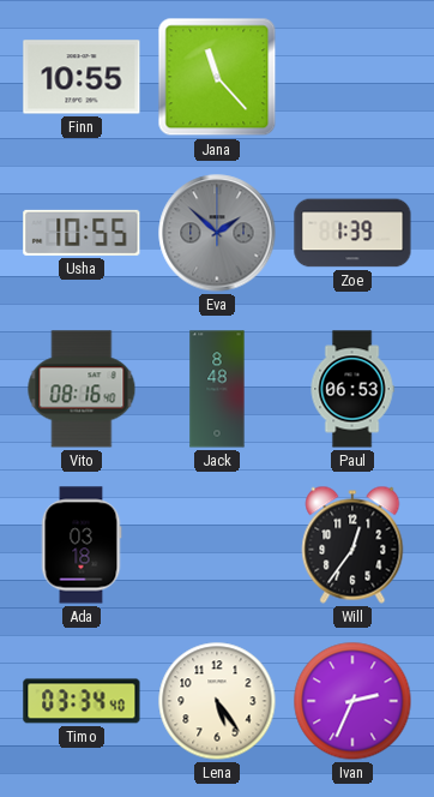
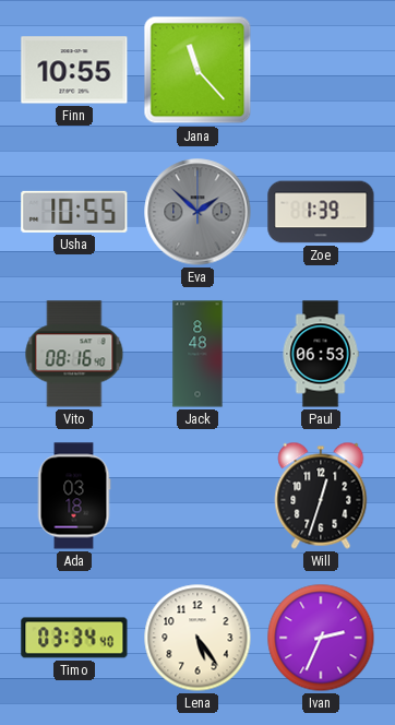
Will: 12:36 -> 12:33
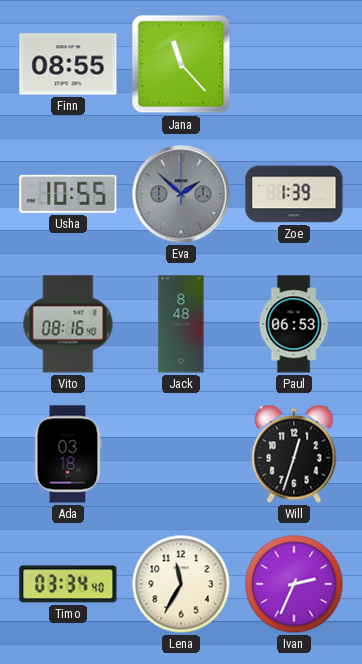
Finn: 10:55 -> 08:55
Lena: 5:24 -> 11:35
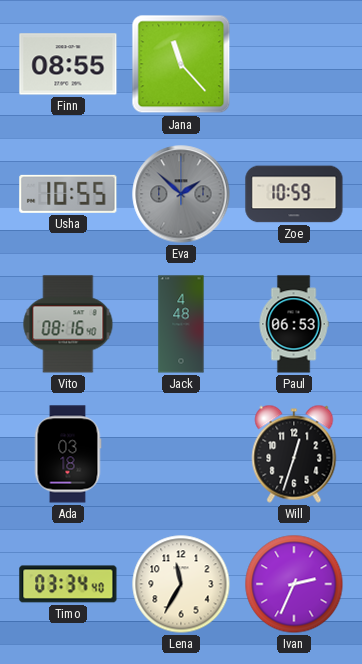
Zoe: 1:39 -> 10:59
Jack: 8:48 -> 4:48
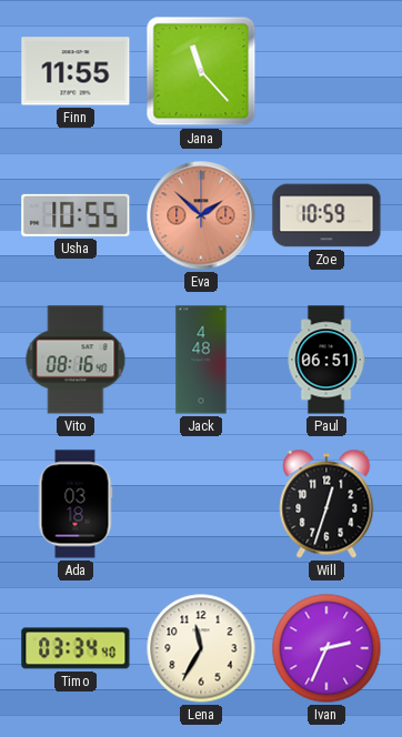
Finn: 08:55 -> 11:55
Eva dial: grey -> salmon
Paul: 06:53 -> 06:51
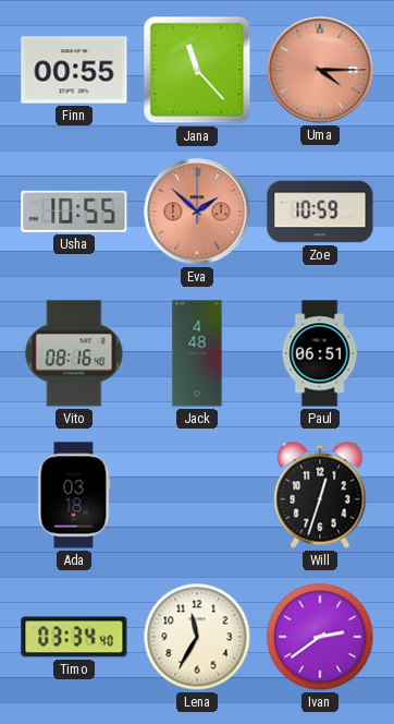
Finn: 11:55 -> 00:55
Uma: none -> 4:15
Ivan: 2:34 -> 2:39
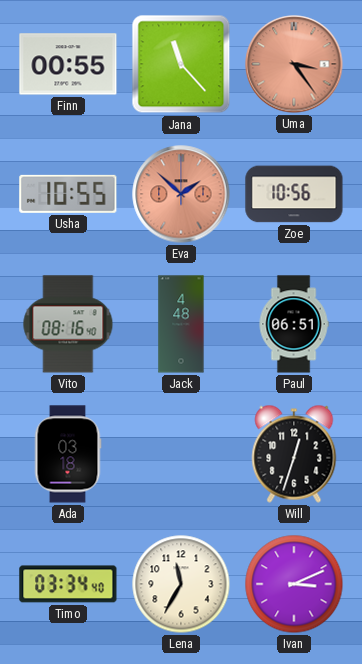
Uma: 4:15 -> 3:24
Zoe: 10:59 -> 10:56
Ivan: 2:39 -> 3:11
